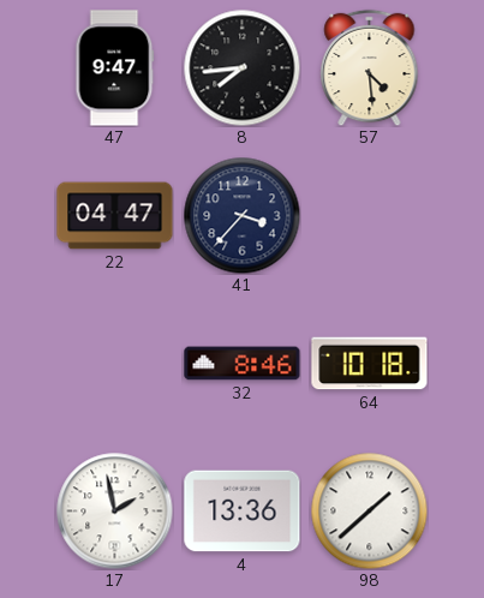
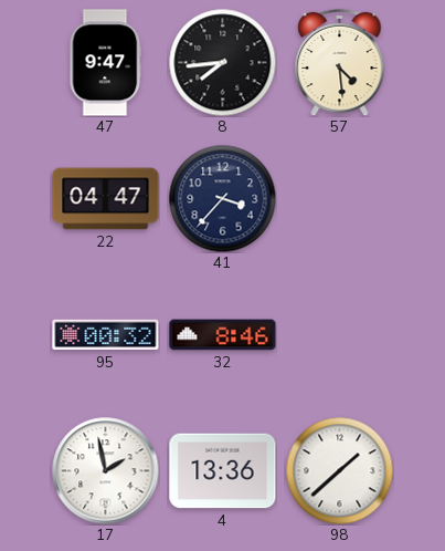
95: none -> 00:32
64: 10:18 -> none
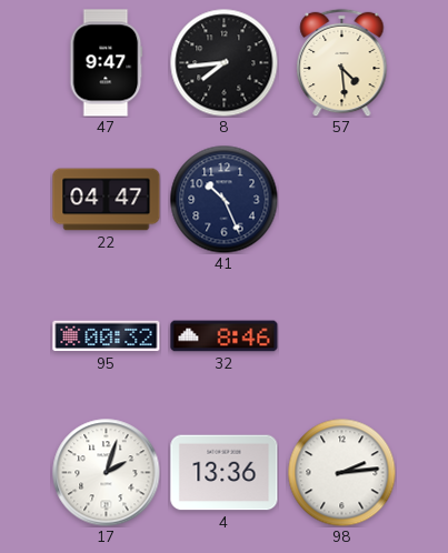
41: 3:37 -> 10:26
17: 1:58 -> 2:03
98: 1:38 -> 2:14
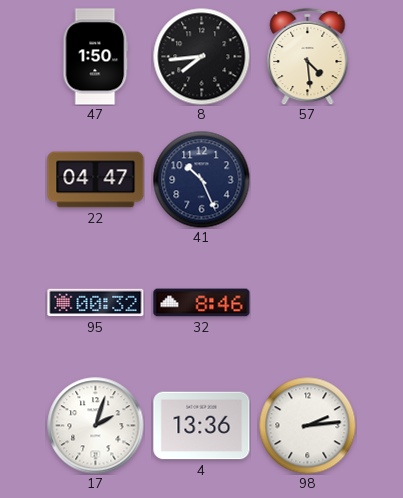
47: 9:47 -> 1:50
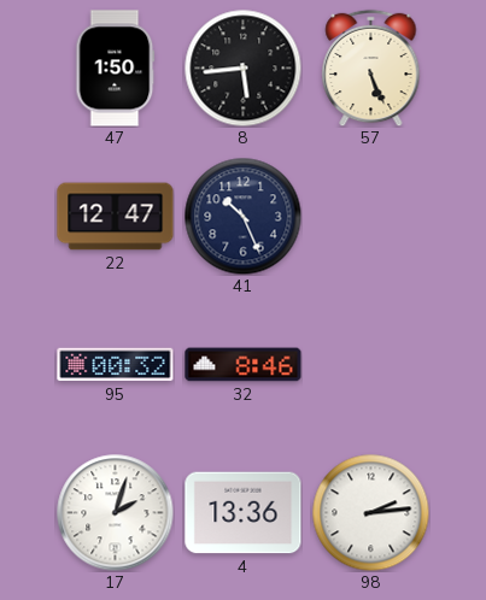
8: 7:44 -> 5:44
57: 4:29 -> 5:26
22: 04:47 -> 12:47
